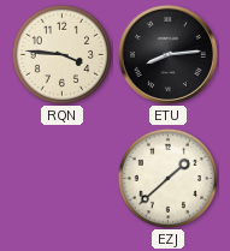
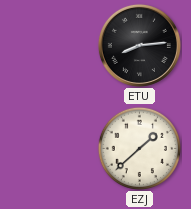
RQN: 3:46 -> none
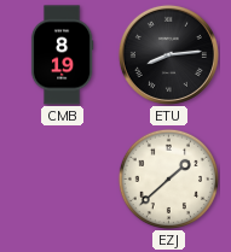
CMB: none -> 8:19
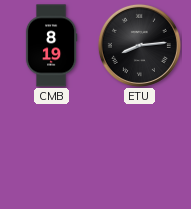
EZJ: 1:38 -> none
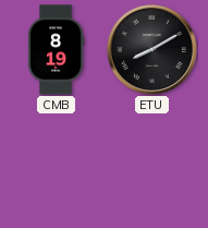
ETU: 8:14 -> 8:10
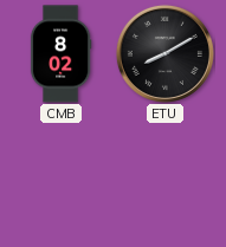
CMB: 8:19 -> 8:02
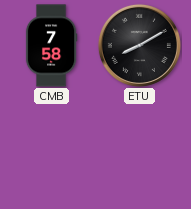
CMB: 8:02 -> 7:58
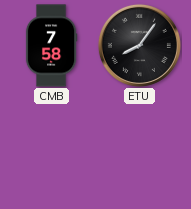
ETU: 8:10 -> 8:06
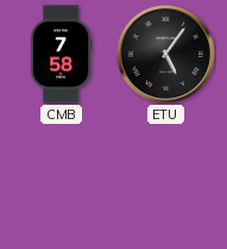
ETU: 8:06 -> 5:06
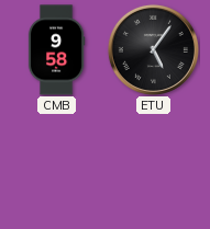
CMB: 7:58 -> 9:58
